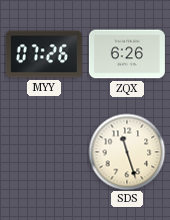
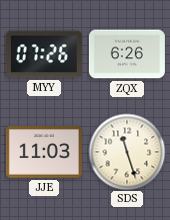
JJE: none -> 11:03
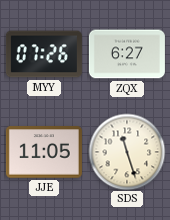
ZQX: 6:26 -> 6:27
JJE: 11:03 -> 11:05
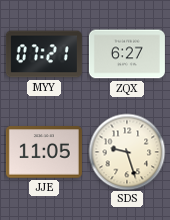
MYY: 07:26 -> 07:21
SDS: 11:27 -> 9:27
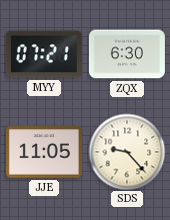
ZQX: 6:27 -> 6:30
SDS: 9:27 -> 9:23
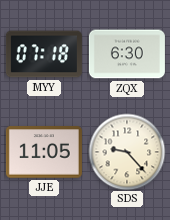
MYY: 07:21 -> 07:18
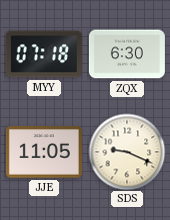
SDS: 9:23 -> 9:19
